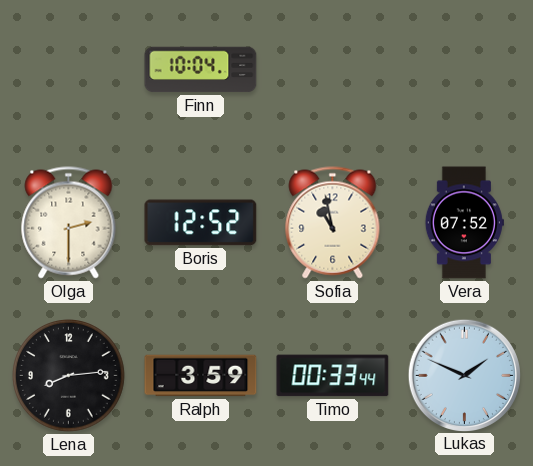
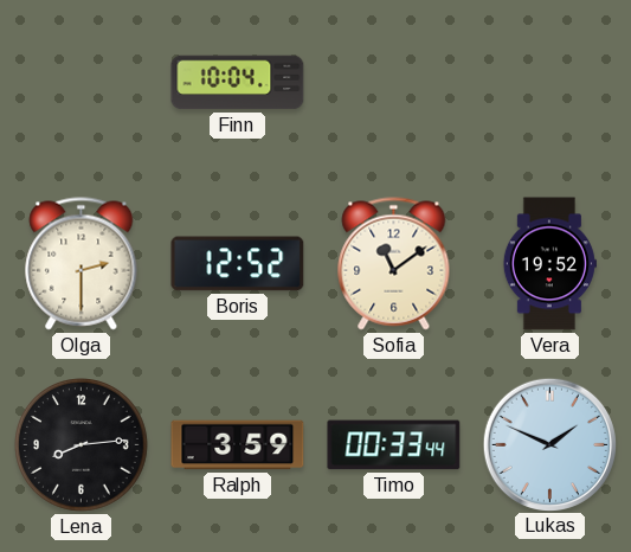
Sofia: 10:58 -> 11:09
Vera: 07:52 -> 19:52
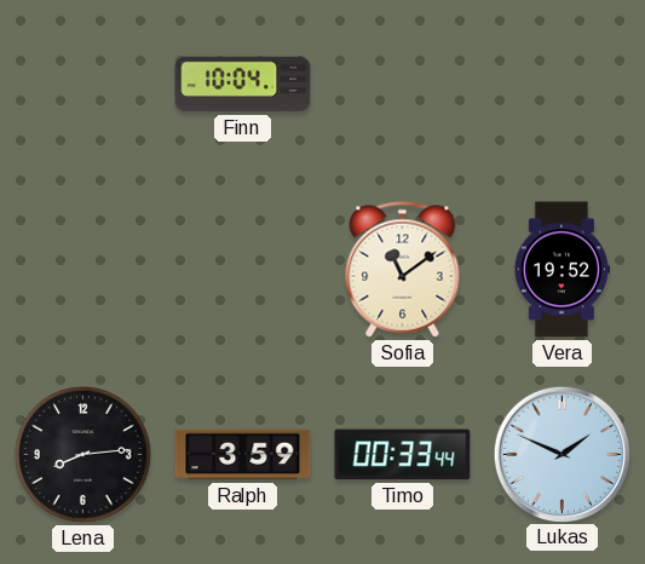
Olga: 2:30 -> none
Boris: 12:52 -> none
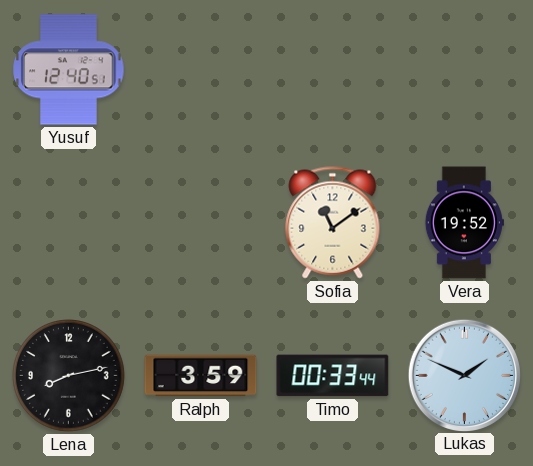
Yusuf: none -> 12:40
Finn: 10:04 -> none
Lena: 8:14 -> 8:13
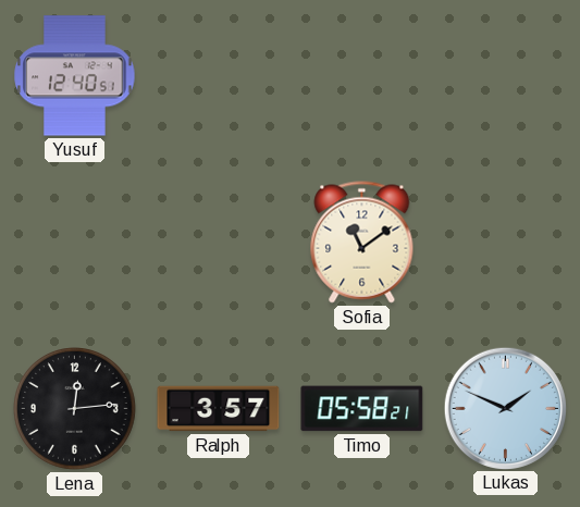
Vera: 19:52 -> none
Lena: 8:13 -> 12:14
Ralph: 3:59 -> 3:57
Timo: 00:33 -> 05:58
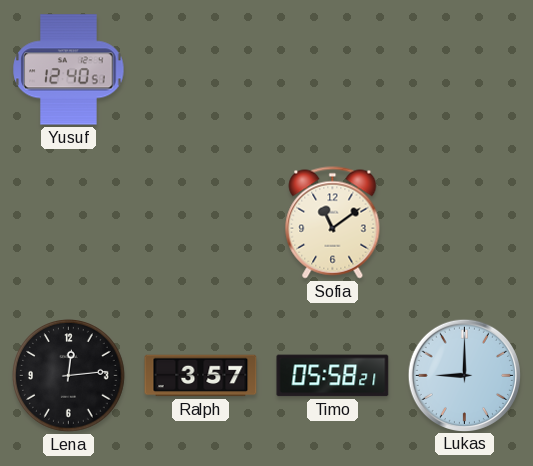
Lukas: 1:49 -> 9:00
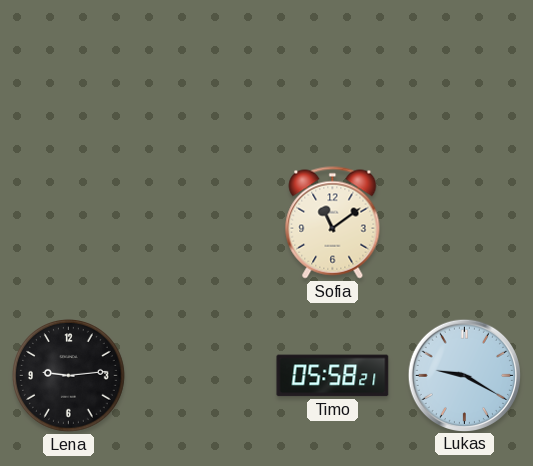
Yusuf: 12:40 -> none
Lena: 12:14 -> 9:14
Ralph: 3:57 -> none
Lukas: 9:00 -> 9:20
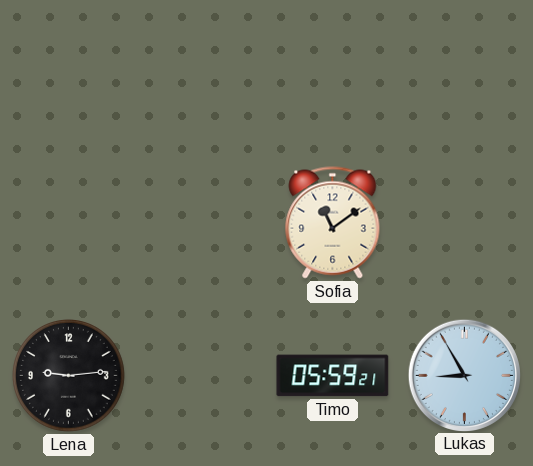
Timo: 05:58 -> 05:59
Lukas: 9:20 -> 8:55
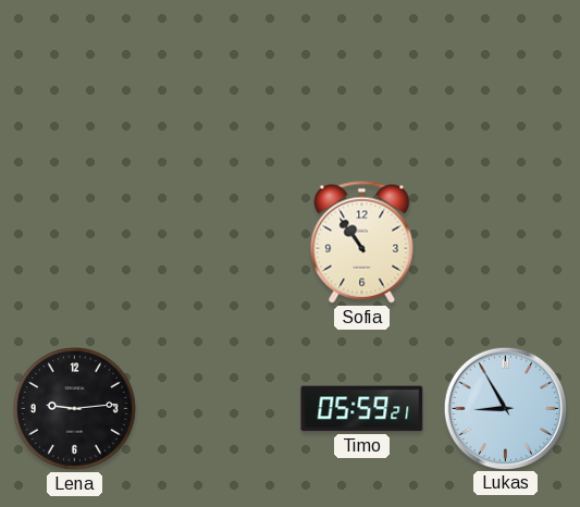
Sofia: 11:09 -> 10:54
